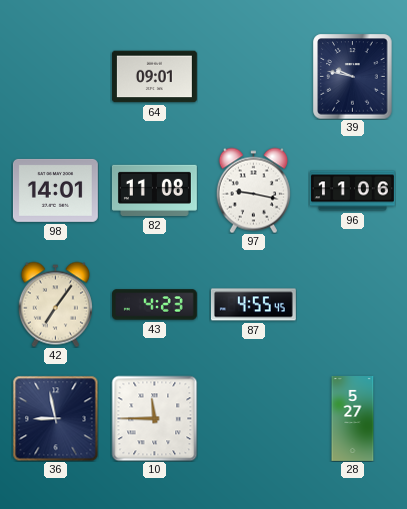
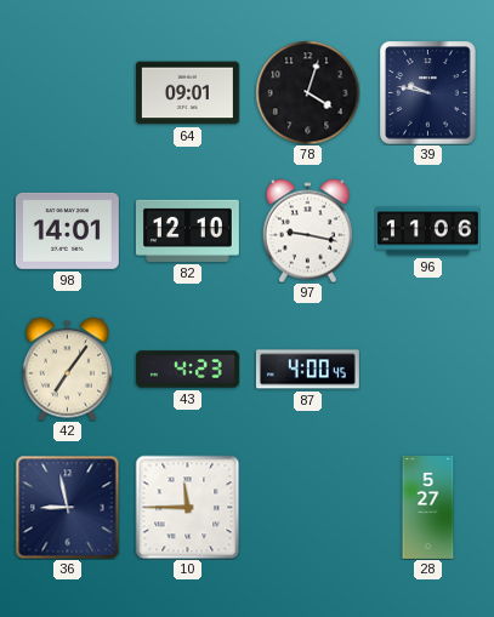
78: none -> 4:03
82: 11:08 -> 12:10
87: 4:55 -> 4:00
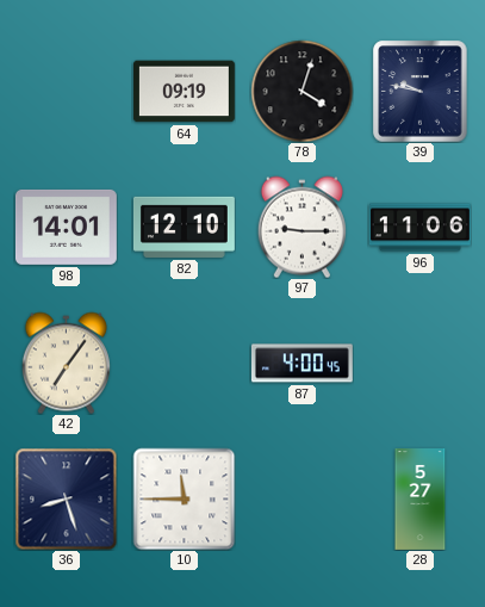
64: 09:01 -> 09:19
97: 9:17 -> 9:15
43: 4:23 -> none
36: 8:58 -> 8:27
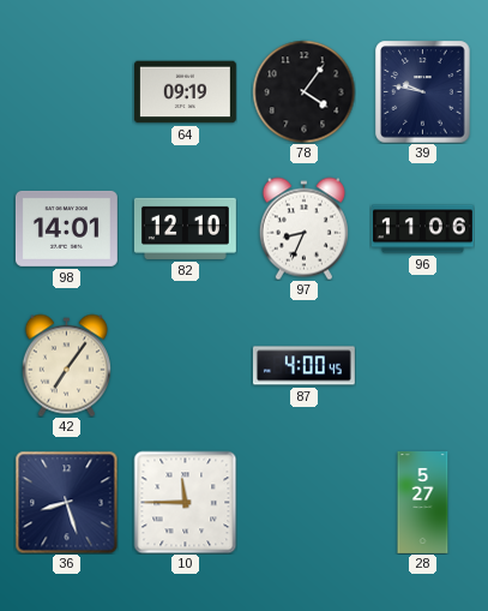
78: 4:03 -> 4:06
97: 9:15 -> 8:34
